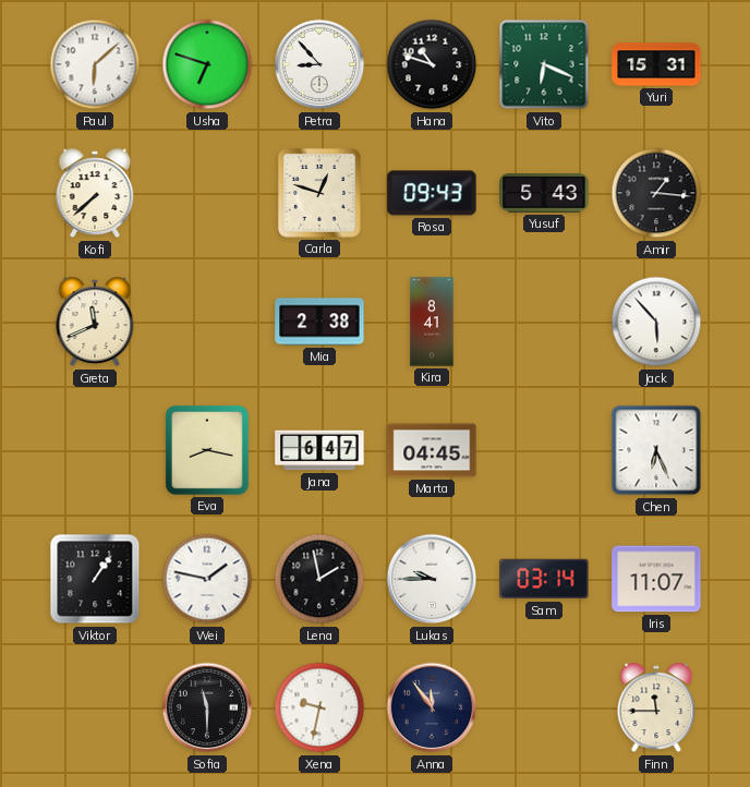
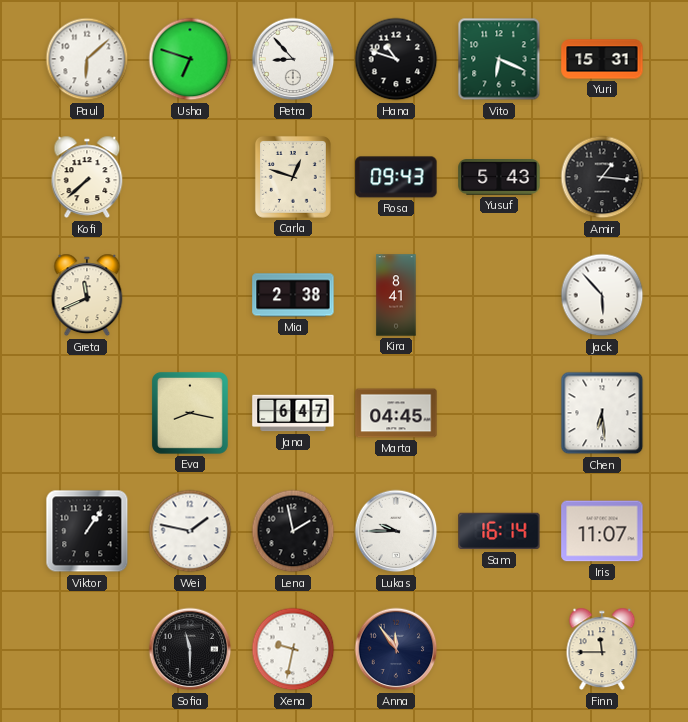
Chen: 6:26 -> 6:29
Sam: 03:14 -> 16:14
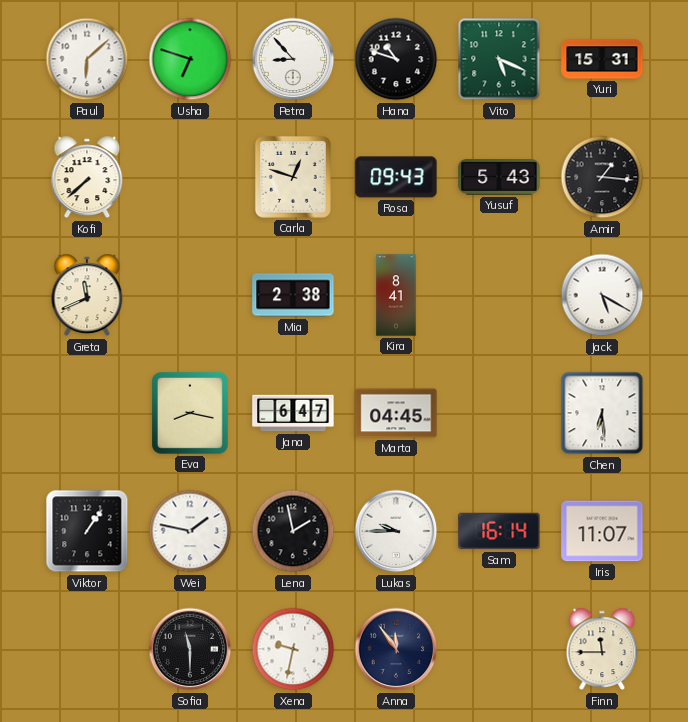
Vito: 6:19 -> 5:19
Jack: 5:53 -> 5:20
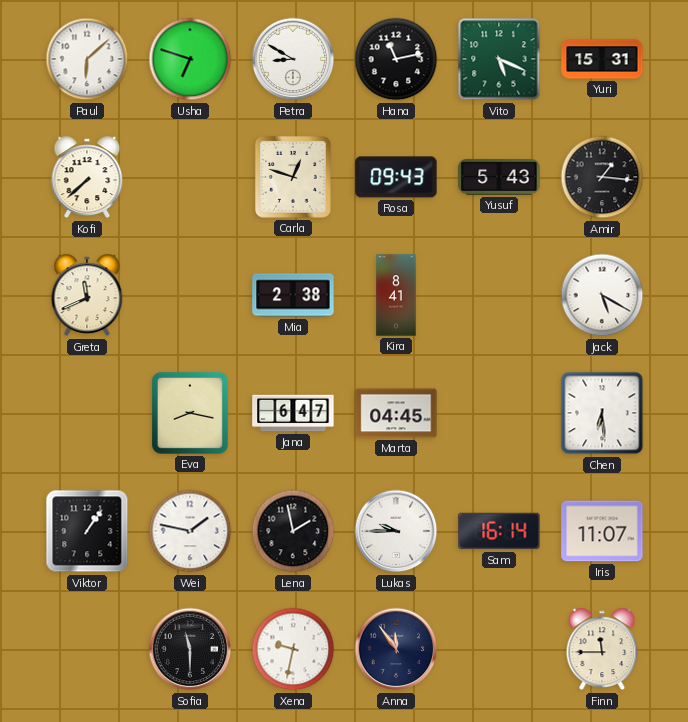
Petra: 8:53 -> 8:50
Hana: 10:48 -> 11:13
